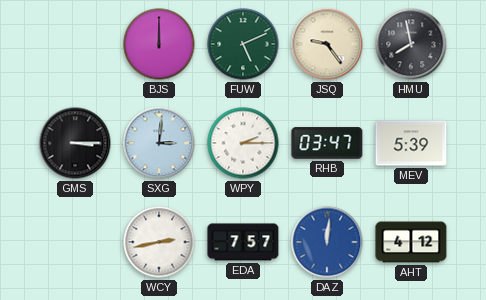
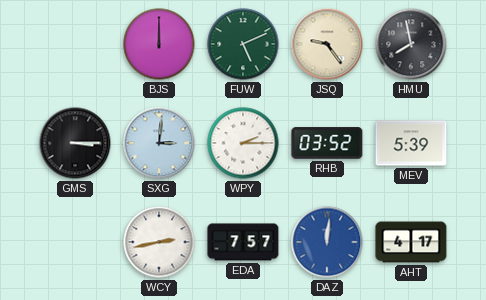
RHB: 03:47 -> 03:52
AHT: 4:12 -> 4:17
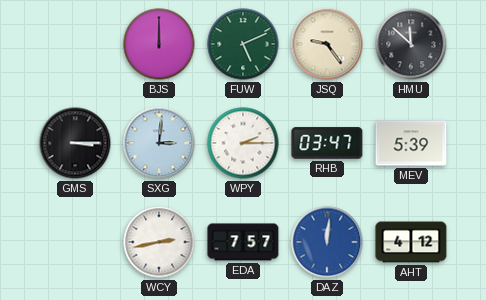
HMU: 7:58 -> 11:52
RHB: 03:52 -> 03:47
AHT: 4:17 -> 4:12
